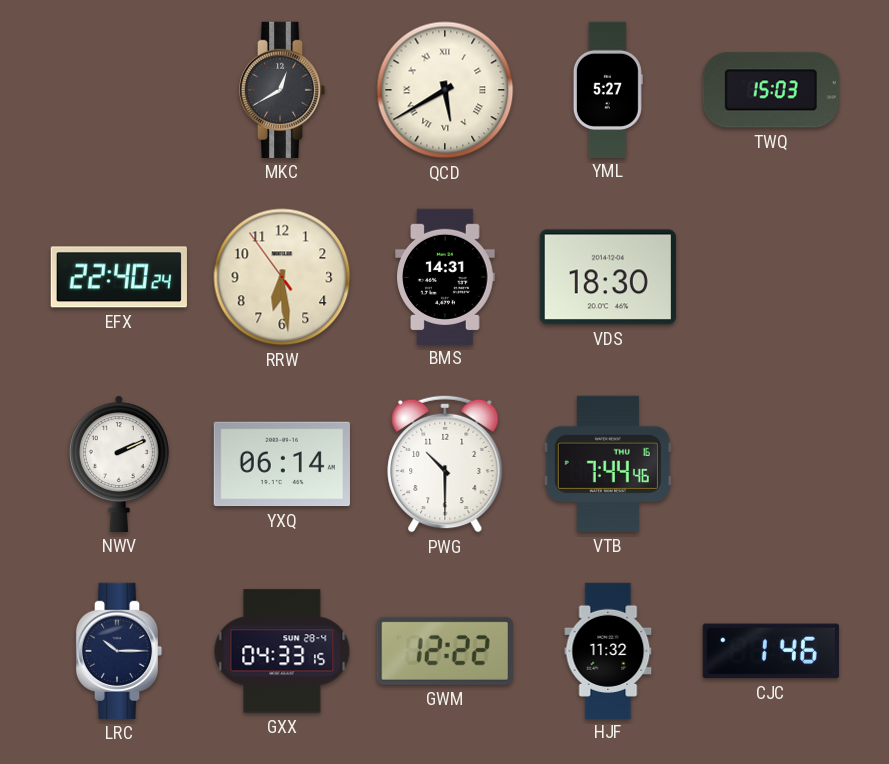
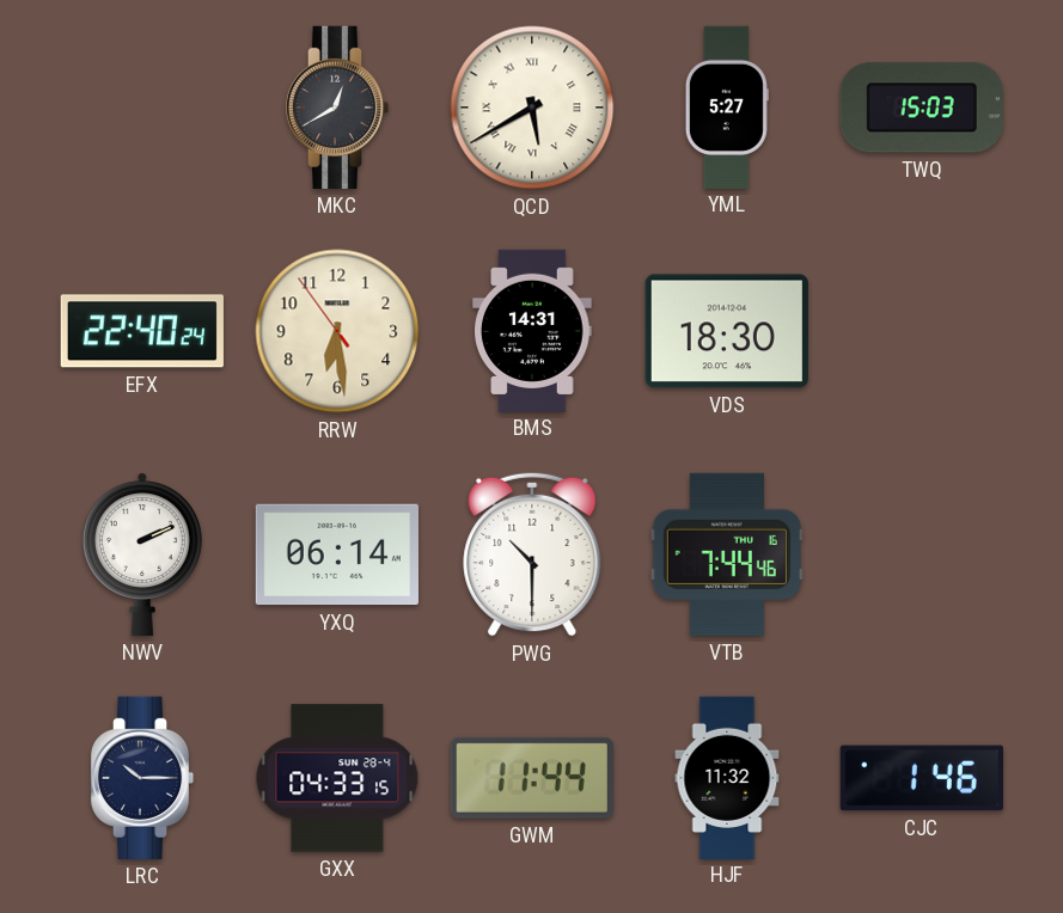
GWM: 12:22 -> 11:44
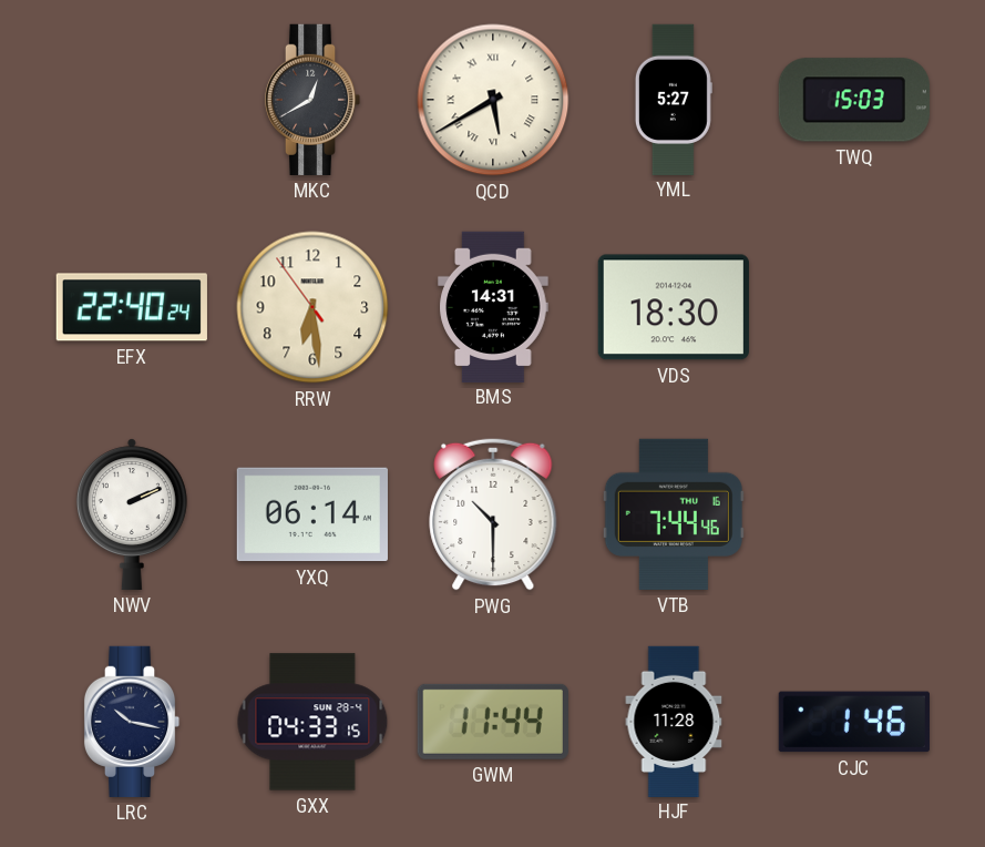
LRC: 10:15 -> 10:17
HJF: 11:32 -> 11:28
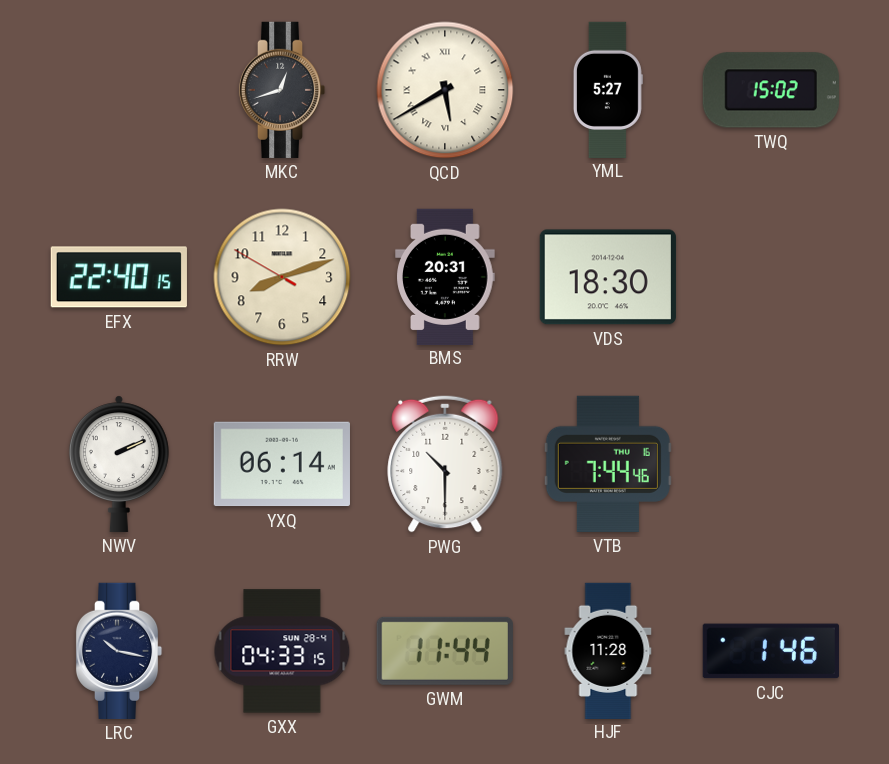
MKC: 12:40 -> 12:42
TWQ: 15:03 -> 15:02
EFX: 22:40:24 -> 22:40:15
RRW: 6:28 -> 8:11
BMS: 14:31 -> 20:31
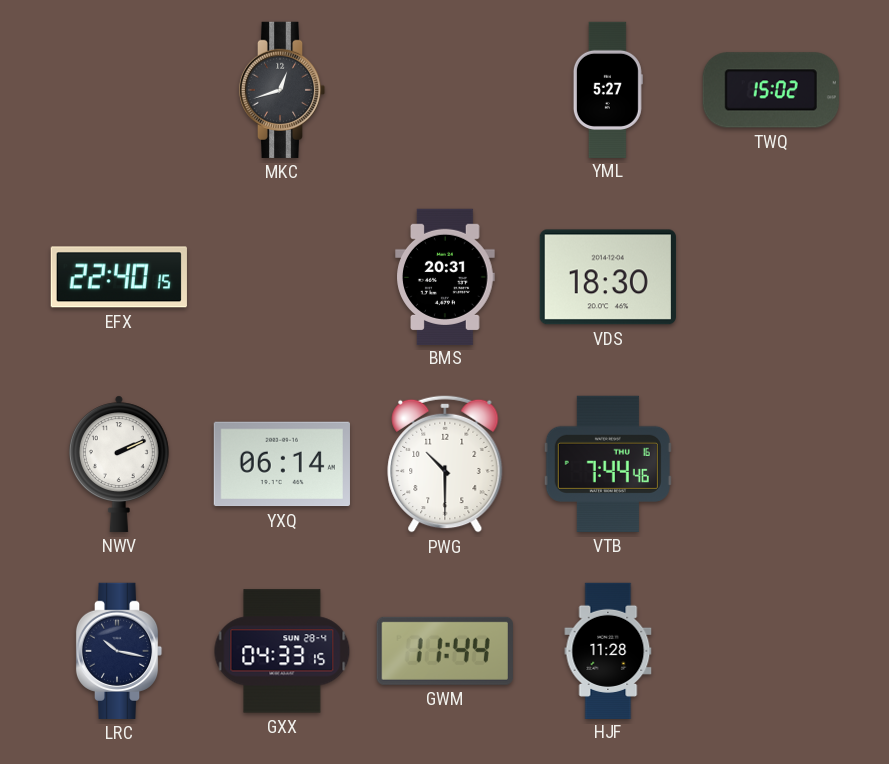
QCD: 5:40 -> none
RRW: 8:11 -> none
CJC: 1:46 -> none
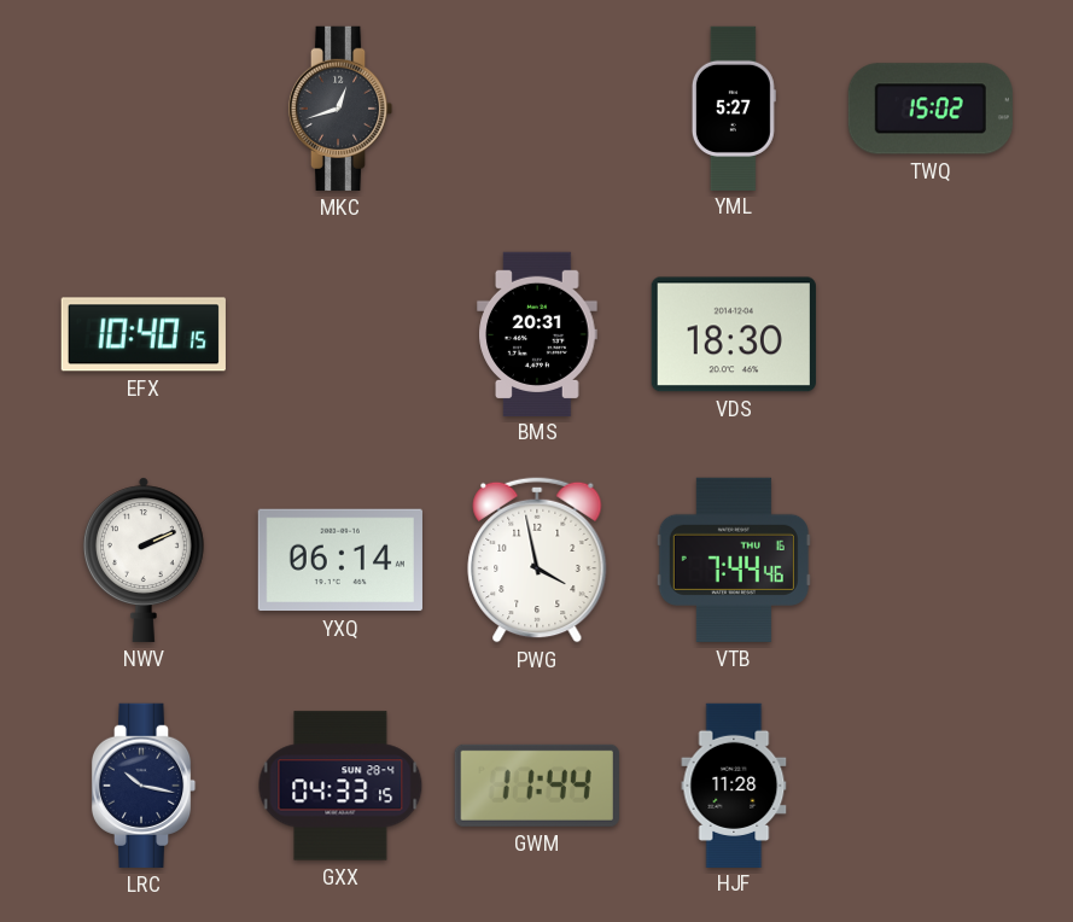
EFX: 22:40 -> 10:40
PWG: 10:30 -> 3:58
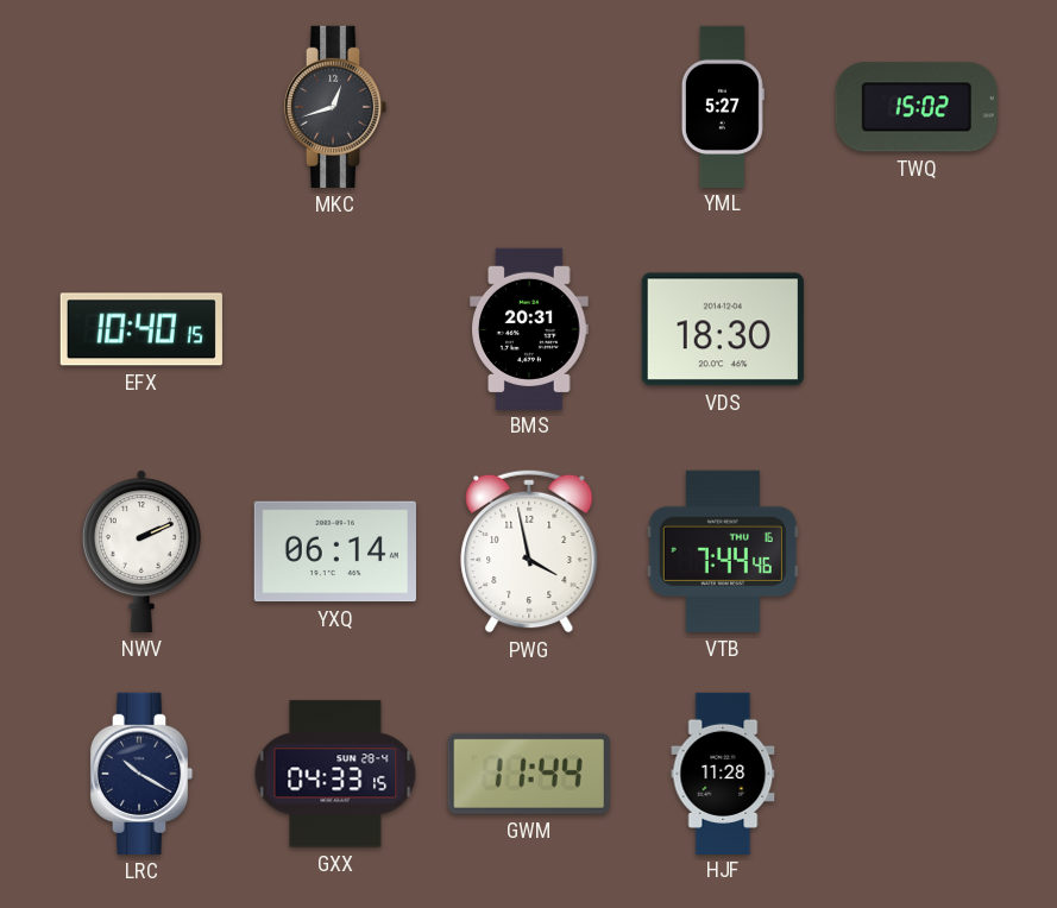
LRC: 10:17 -> 10:20
